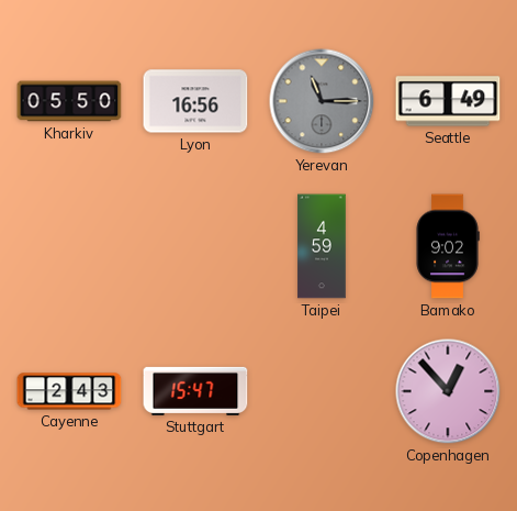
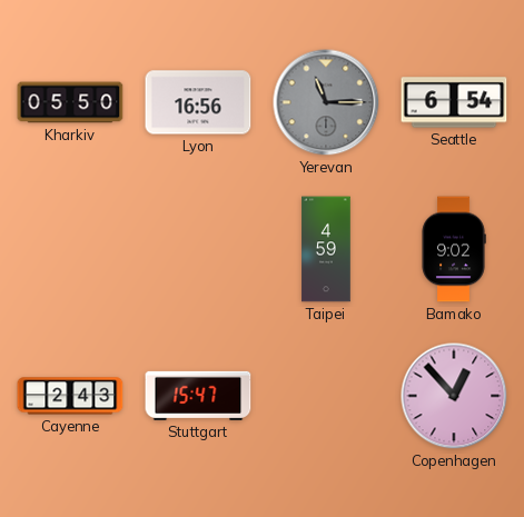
Seattle: 6:49 -> 6:54
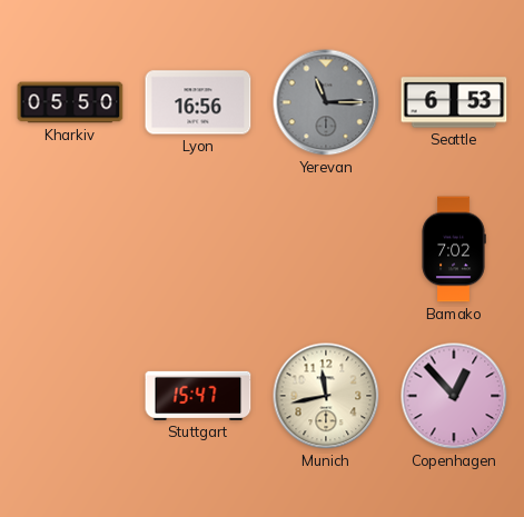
Seattle: 6:54 -> 6:53
Taipei: 4:59 -> none
Bamako: 9:02 -> 7:02
Cayenne: 2:43 -> none
Munich: none -> 11:43
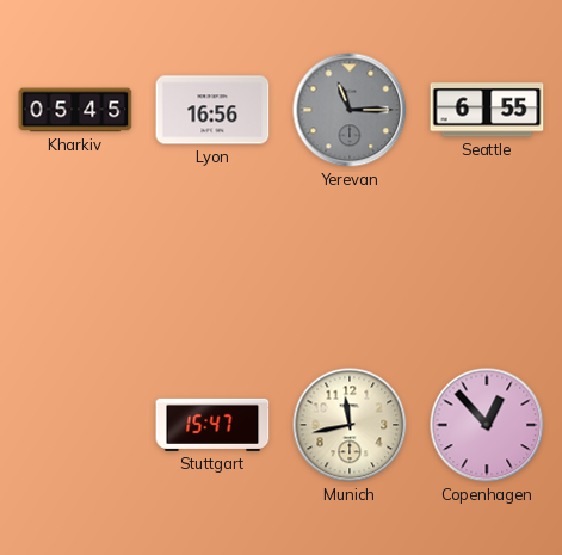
Kharkiv: 05:50 -> 05:45
Seattle: 6:53 -> 6:55
Bamako: 7:02 -> none
